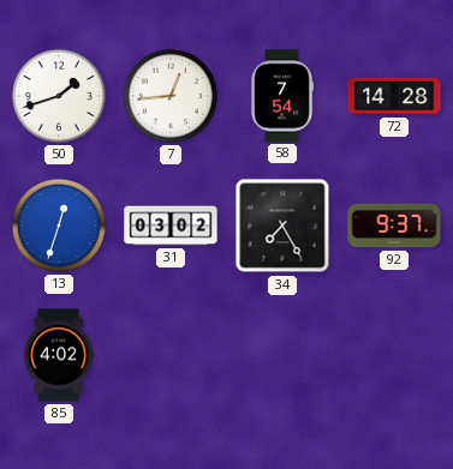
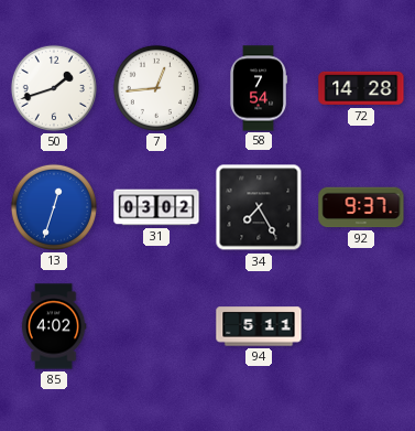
94: none -> 5:11
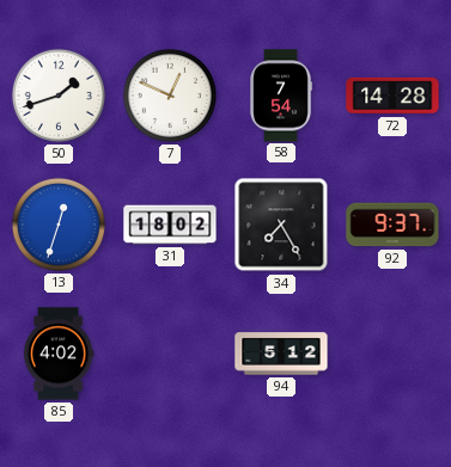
7: 12:44 -> 12:49
31: 03:02 -> 18:02
94: 5:11 -> 5:12
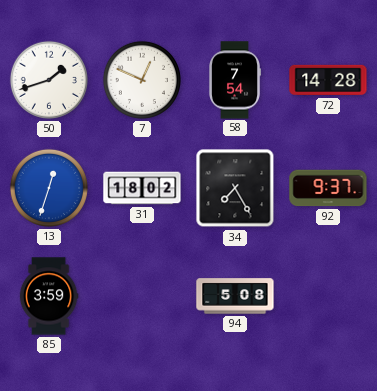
85: 4:02 -> 3:59
94: 5:12 -> 5:08
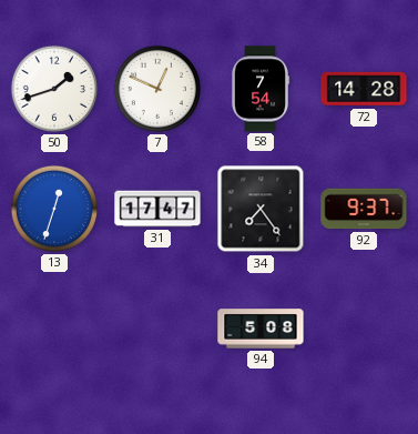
31: 18:02 -> 17:47
34: 7:25 -> 7:24
85: 3:59 -> none
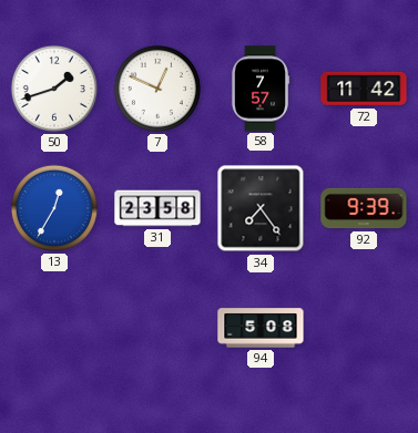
58: 7:54 -> 7:57
72: 14:28 -> 11:42
13: 12:33 -> 12:35
31: 17:47 -> 23:58
92: 9:37 -> 9:39
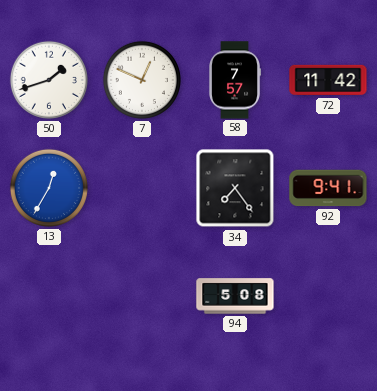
31: 23:58 -> none
92: 9:39 -> 9:41
